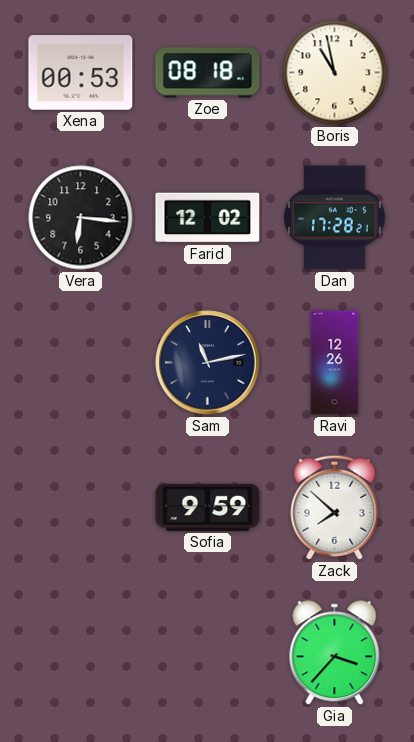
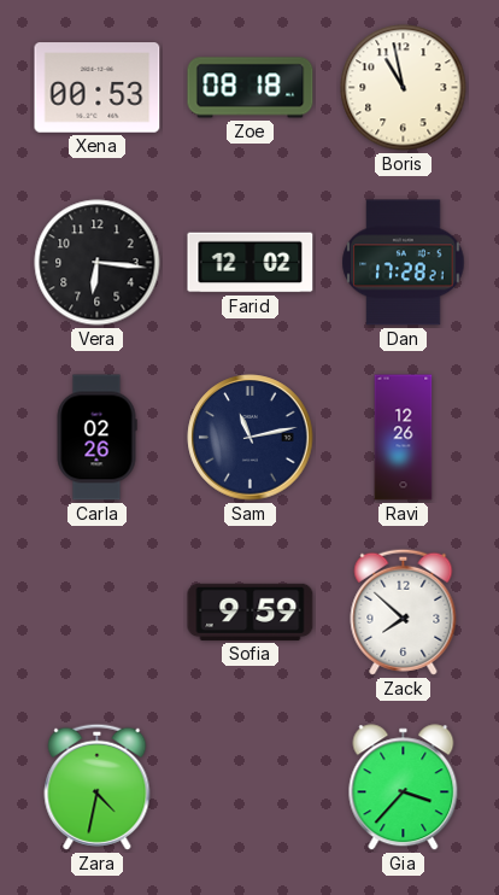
Carla: none -> 02:26
Zara: none -> 4:32
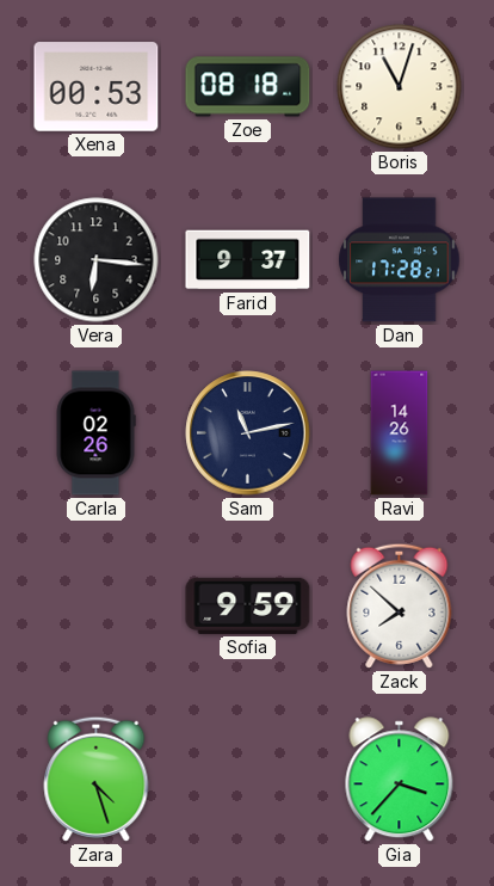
Boris: 10:58 -> 11:03
Farid: 12:02 -> 9:37
Ravi: 12:26 -> 14:26
Zara: 4:32 -> 4:27
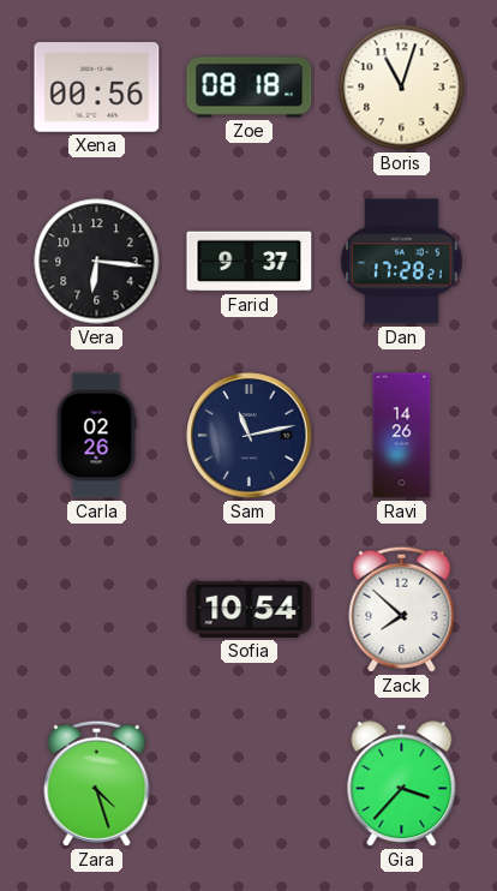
Xena: 00:53 -> 00:56
Sofia: 9:59 -> 10:54
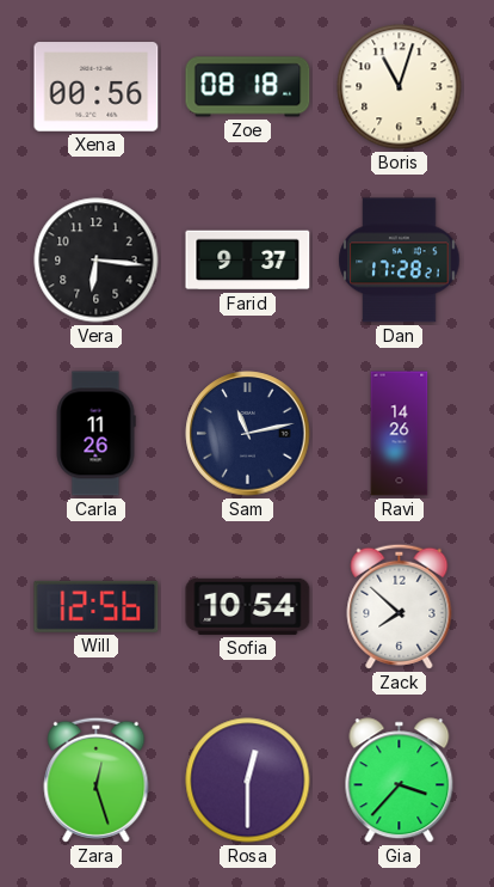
Carla: 02:26 -> 11:26
Will: none -> 12:56
Zara: 4:27 -> 12:27
Rosa: none -> 12:30
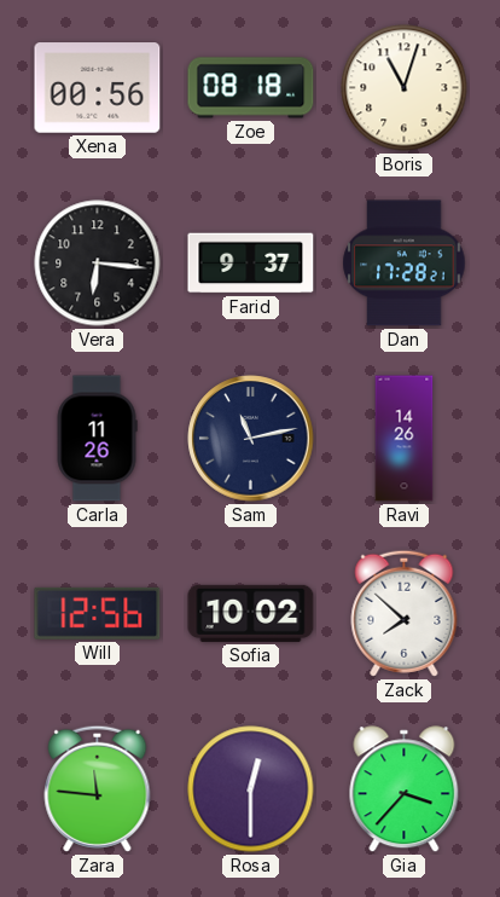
Sofia: 10:54 -> 10:02
Zara: 12:27 -> 11:46
